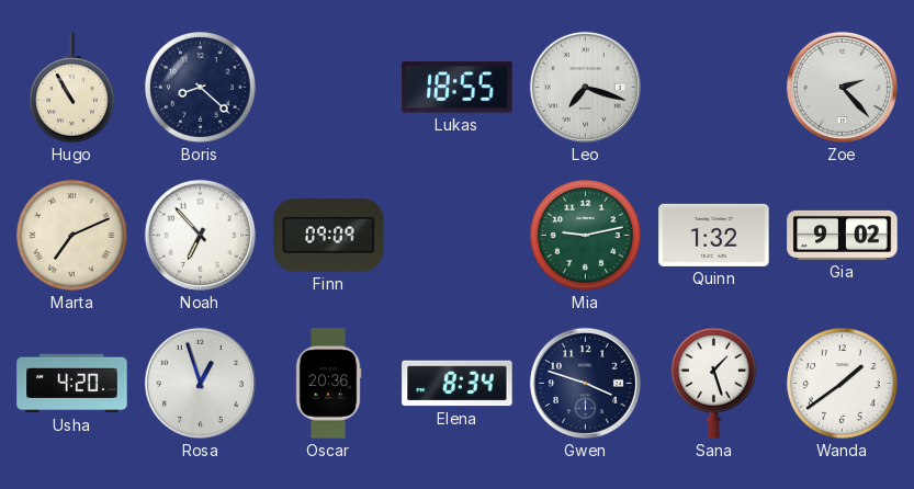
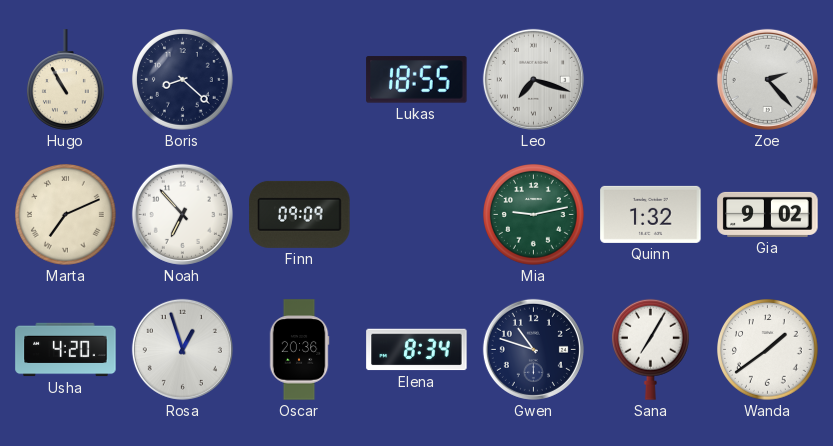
Gwen: 3:48 -> 10:48
Sana: 1:27 -> 7:05
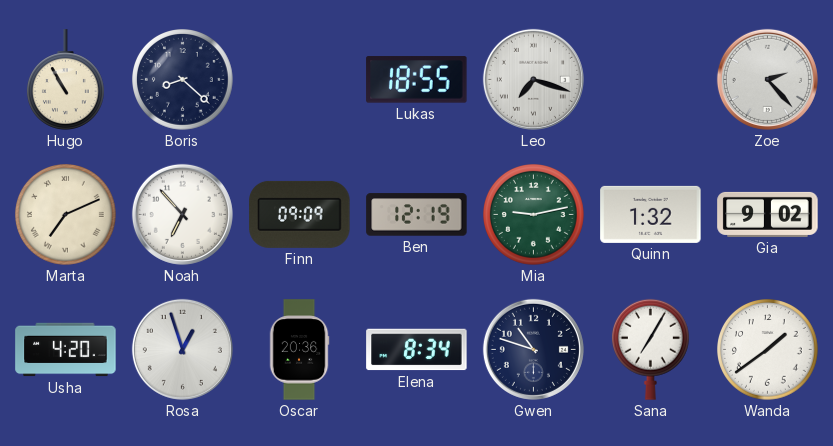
Ben: none -> 12:19
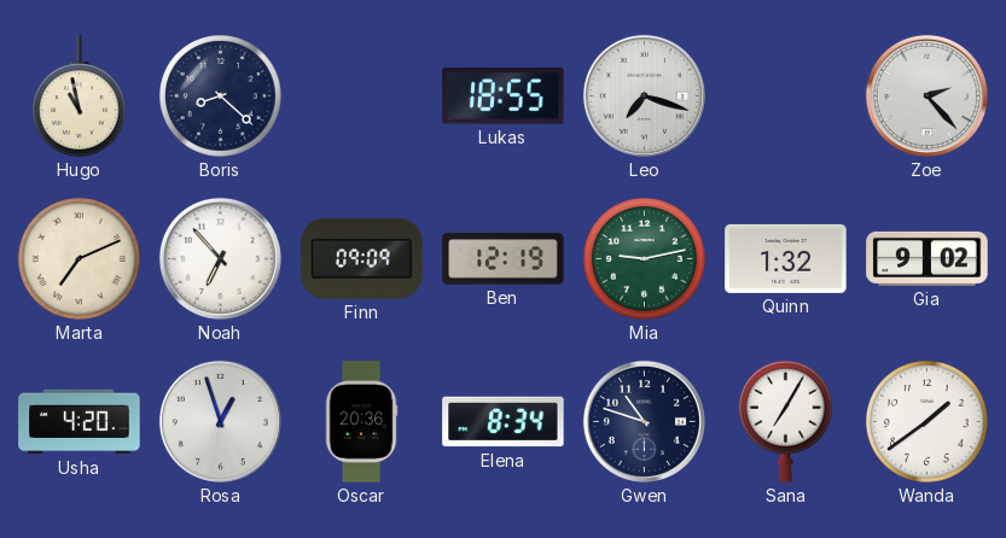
Hugo: 10:55 -> 10:58
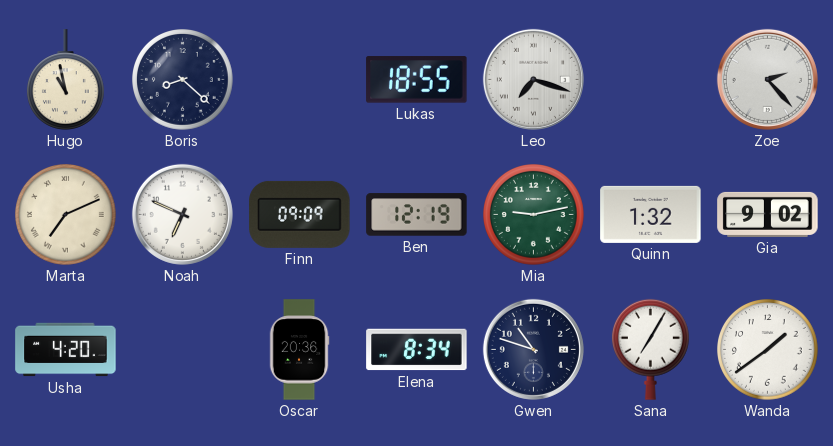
Noah: 6:53 -> 6:49
Rosa: 12:57 -> none
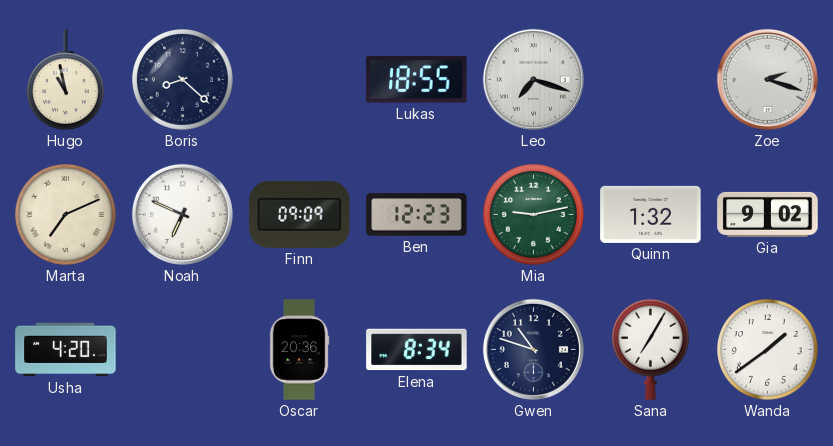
Zoe: 2:23 -> 2:18
Ben: 12:19 -> 12:23
